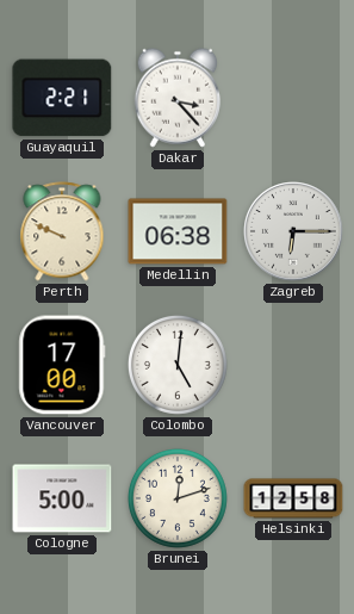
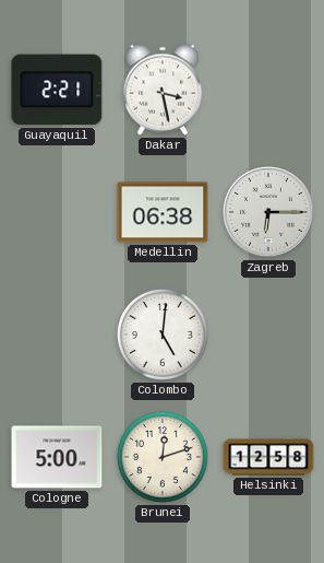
Dakar: 3:23 -> 3:28
Perth: 9:49 -> none
Vancouver: 17:00 -> none
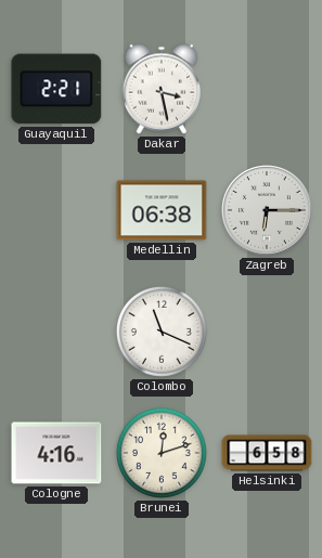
Colombo: 5:01 -> 11:19
Cologne: 5:00 -> 4:16
Helsinki: 12:58 -> 6:58
